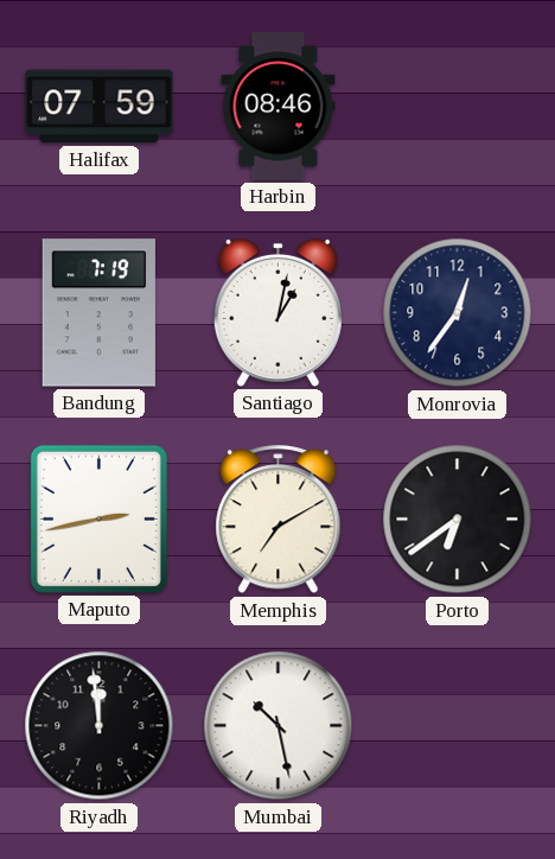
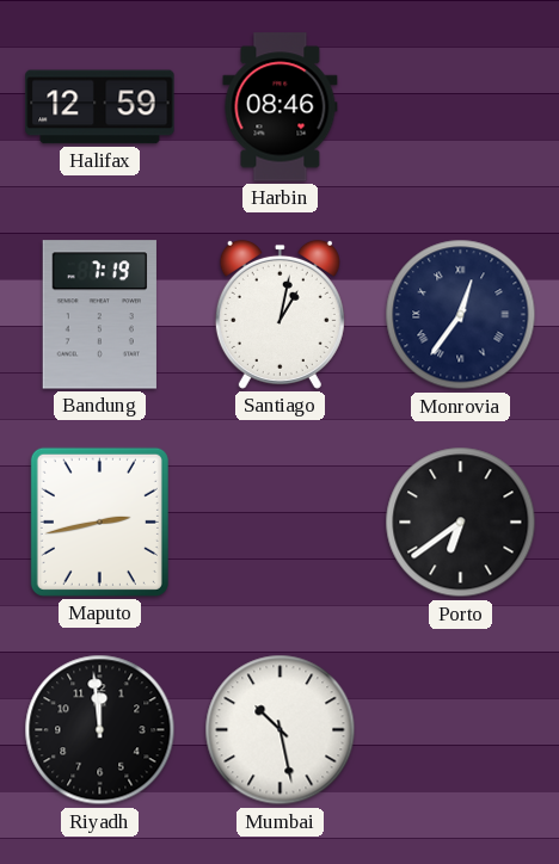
Halifax: 07:59 -> 12:59
Monrovia numerals: Arabic -> Roman
Memphis: 7:10 -> none
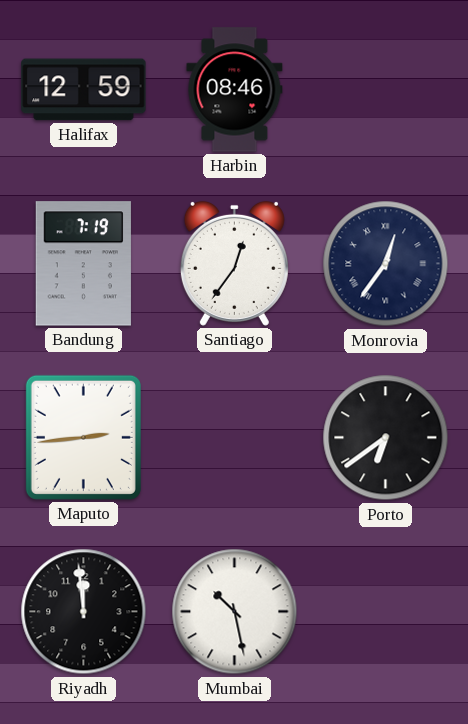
Santiago: 1:02 -> 12:36
Maputo: 2:43 -> 2:44
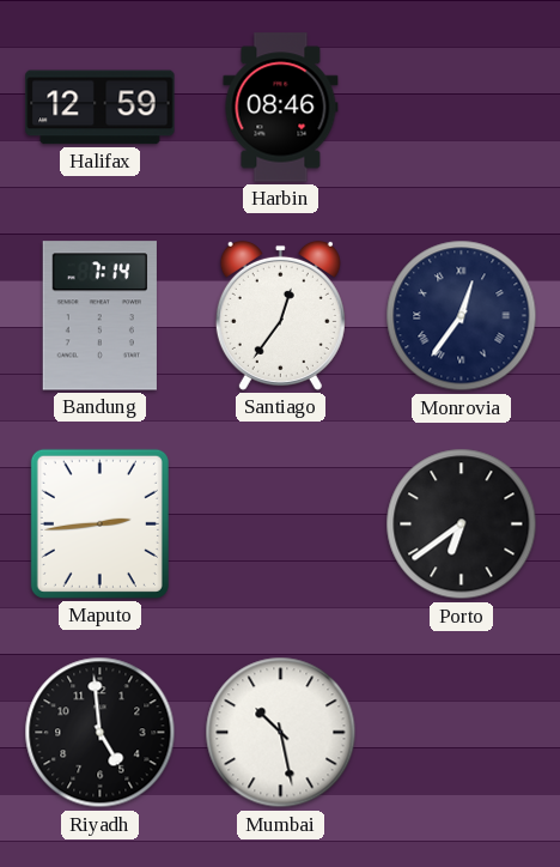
Bandung: 7:19 -> 7:14
Riyadh: 11:59 -> 4:59
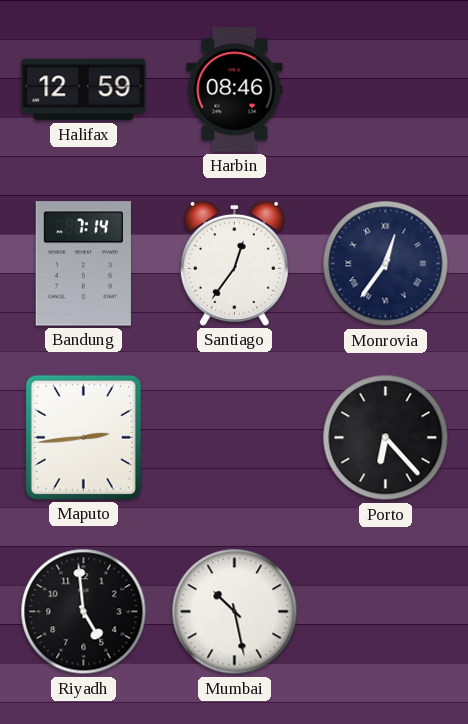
Porto: 6:39 -> 6:23
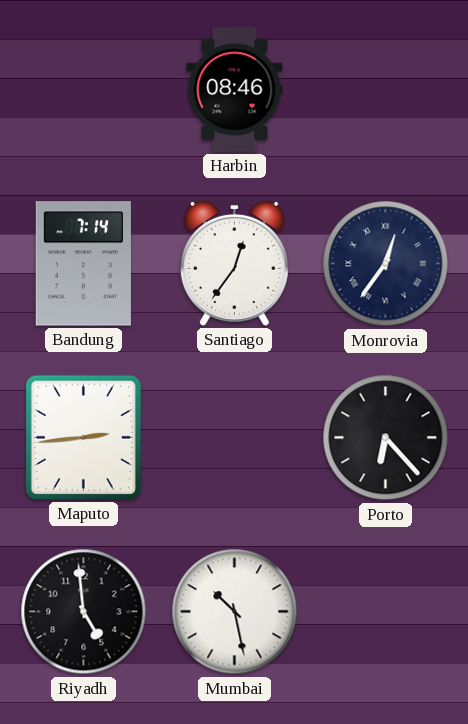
Halifax: 12:59 -> none
